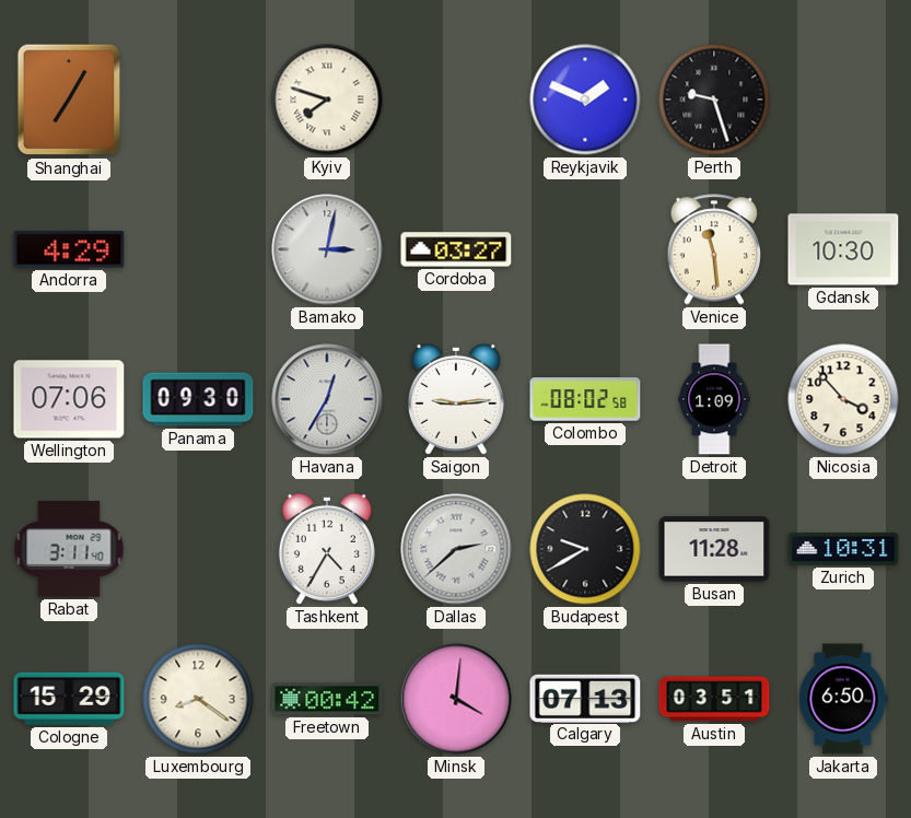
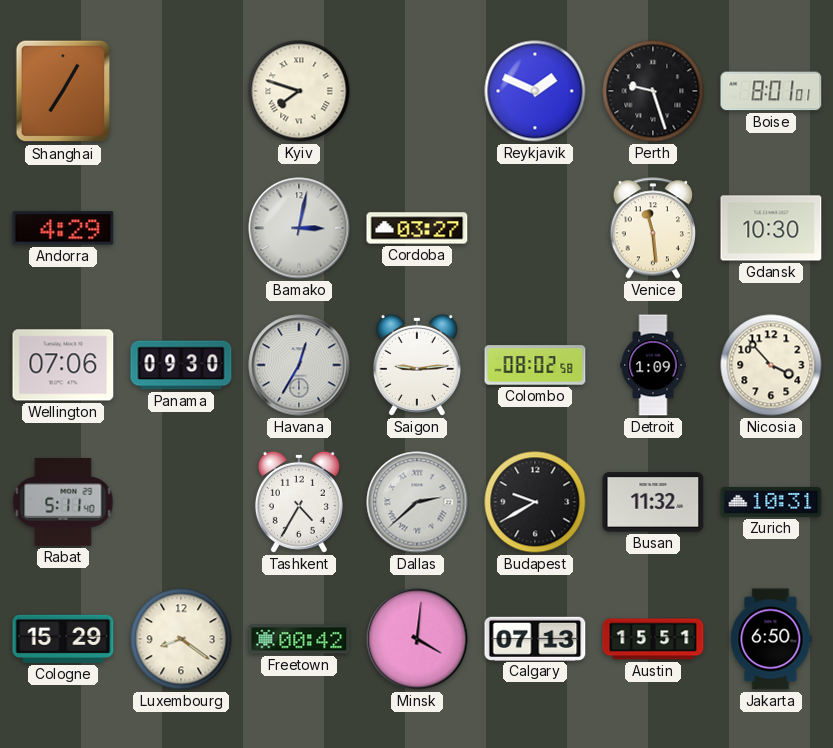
Boise: none -> 8:01
Rabat: 3:11 -> 5:11
Busan: 11:28 -> 11:32
Austin: 03:51 -> 15:51
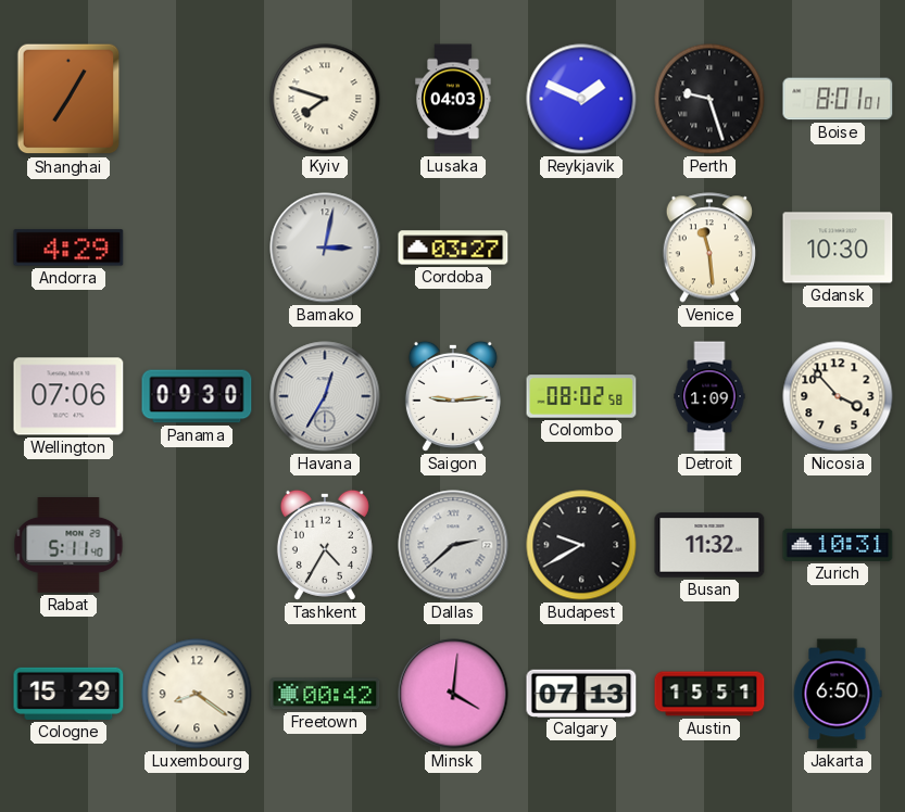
Lusaka: none -> 04:03
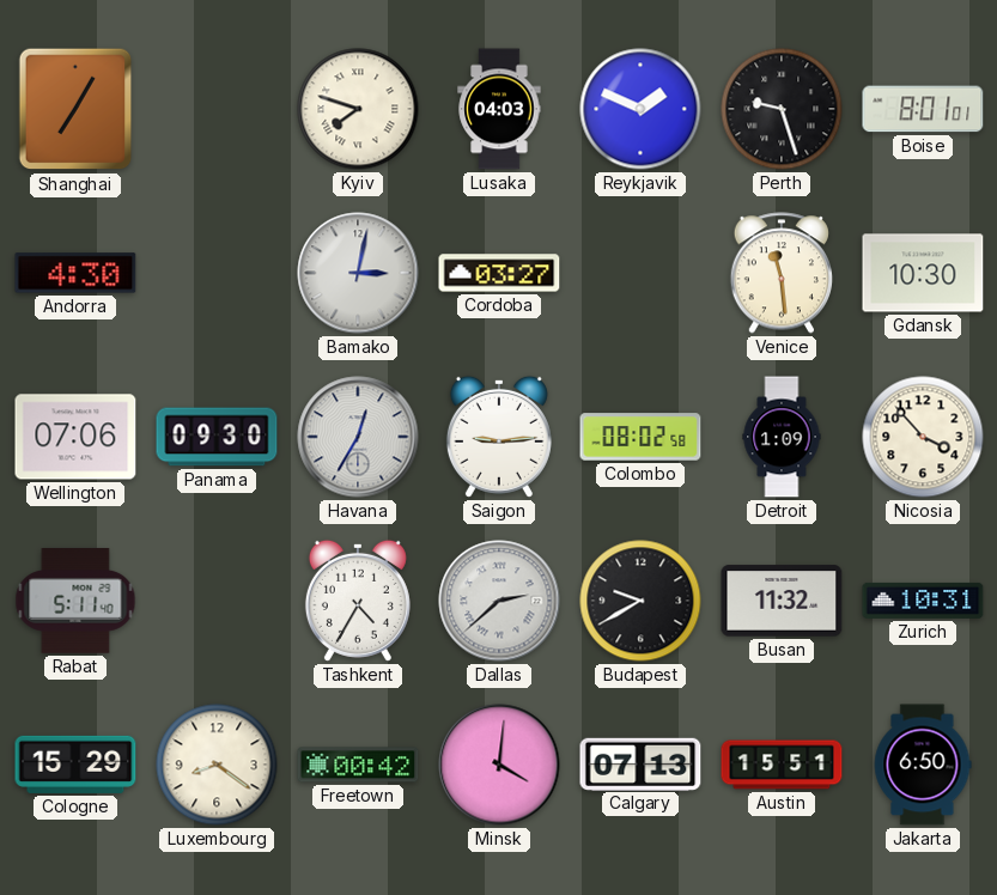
Andorra: 4:29 -> 4:30
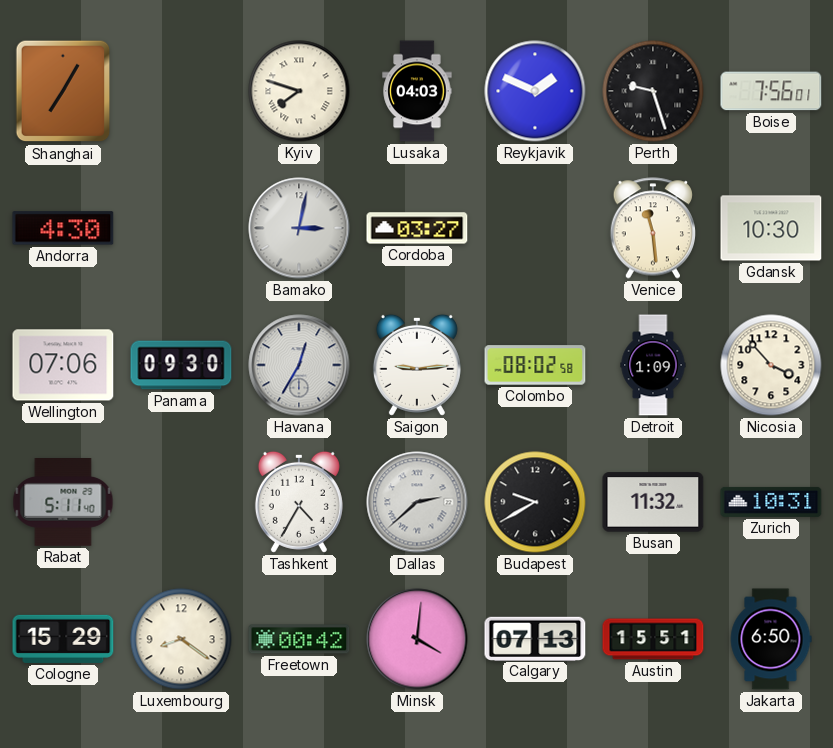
Boise: 8:01 -> 7:56
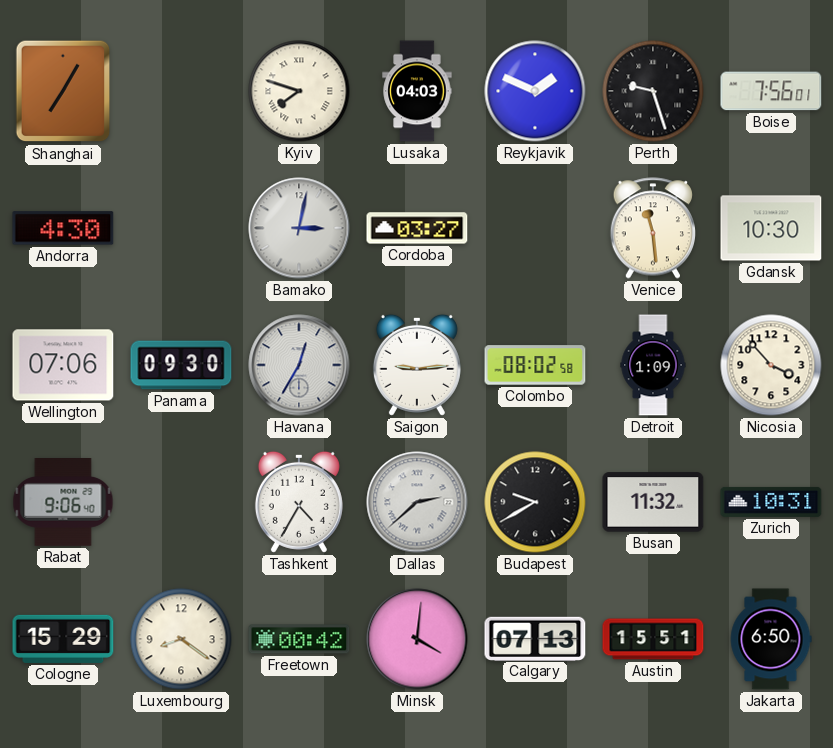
Rabat: 5:11 -> 9:06
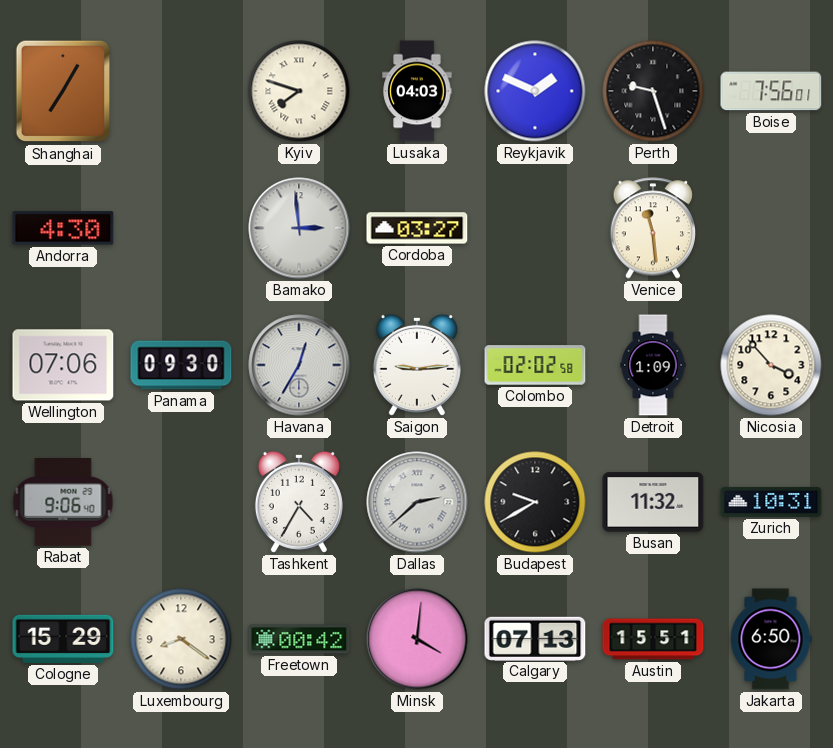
Bamako: 3:02 -> 2:59
Gdansk: 10:30 -> none
Colombo: 08:02 -> 02:02
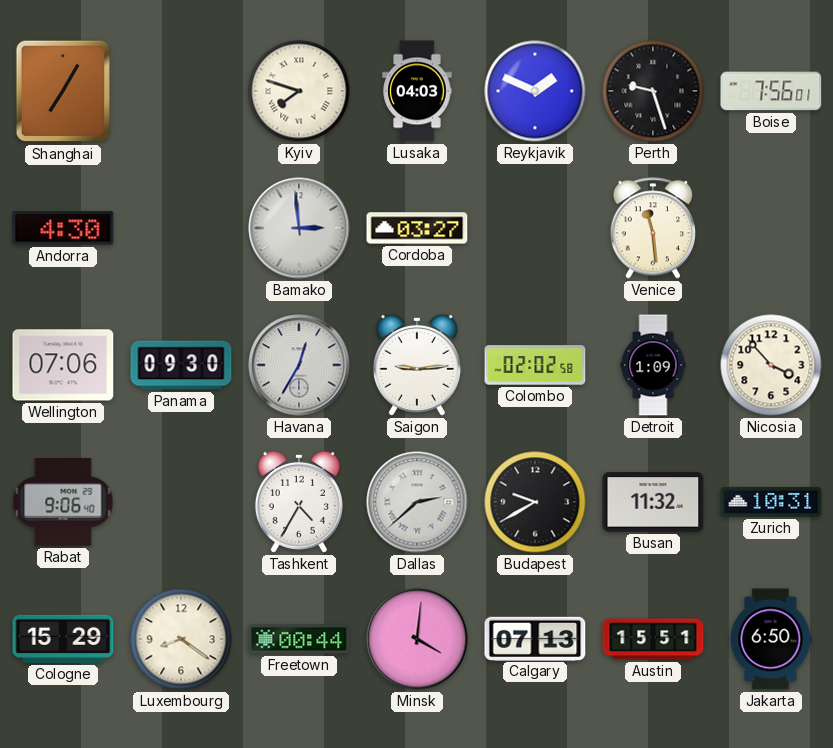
Freetown: 00:42 -> 00:44
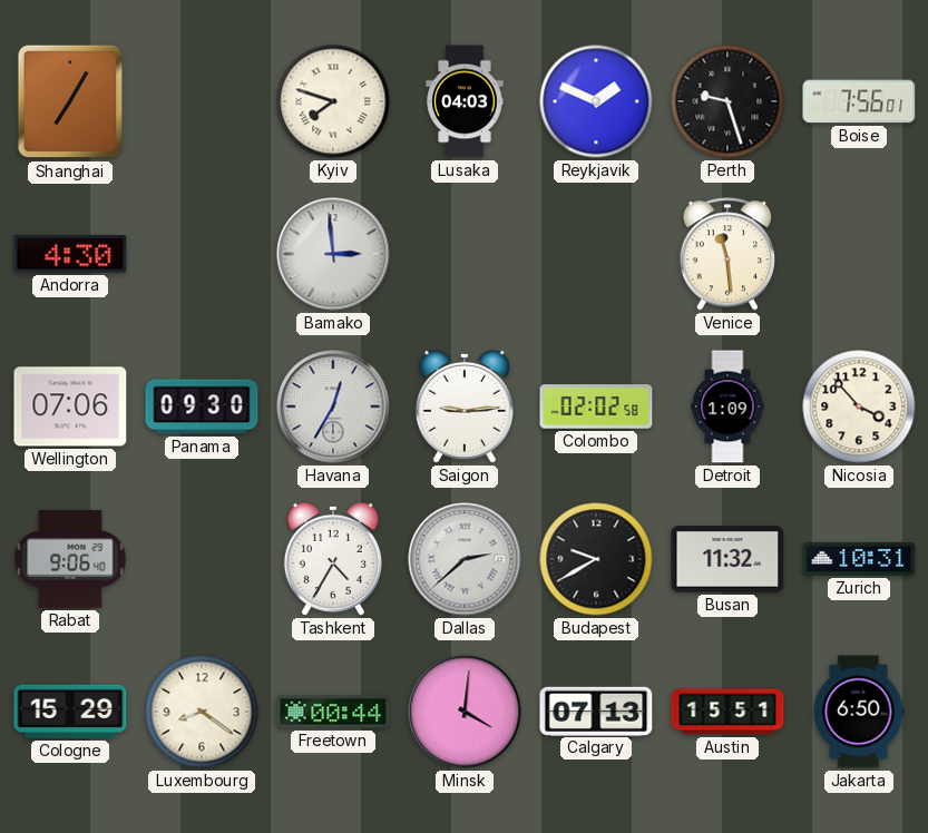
Cordoba: 03:27 -> none
